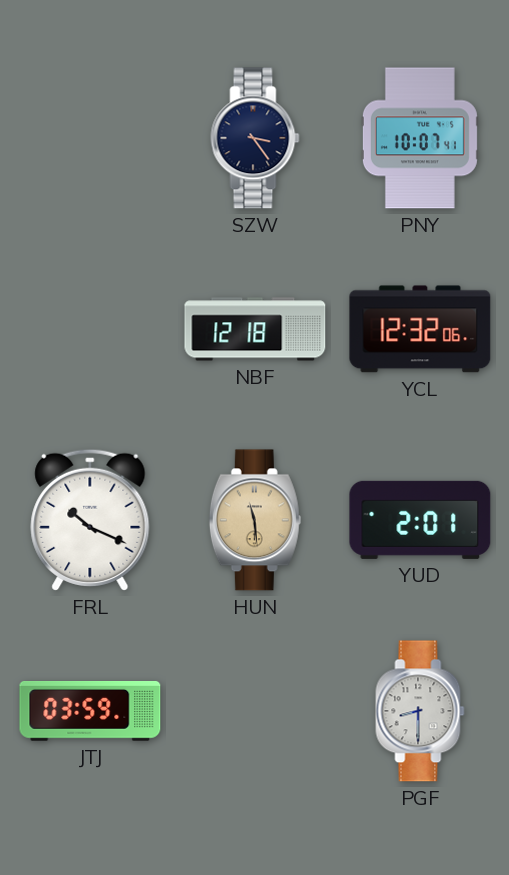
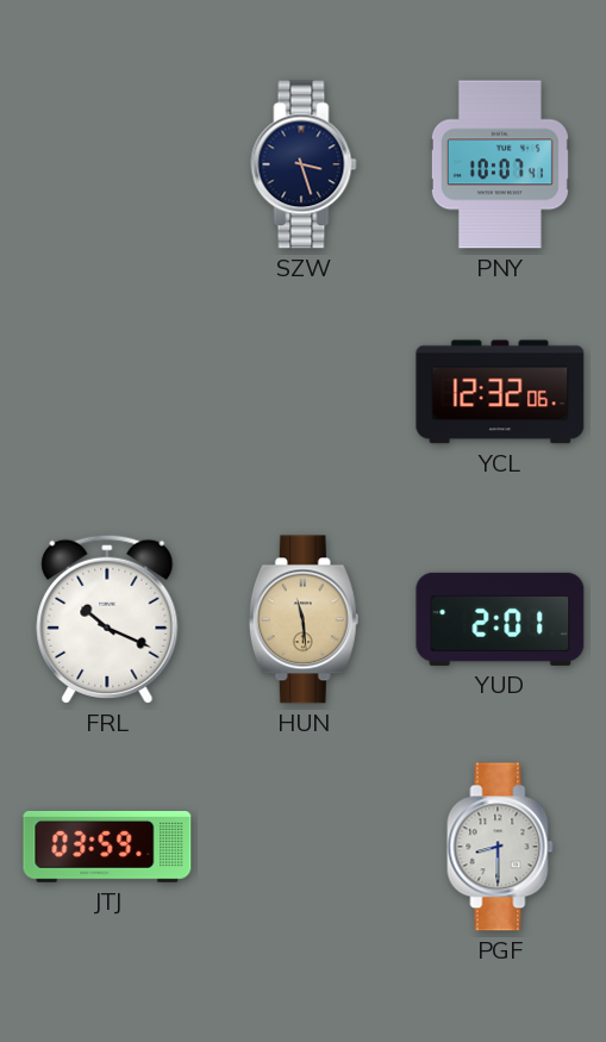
SZW: 3:24 -> 3:27
NBF: 12:18 -> none
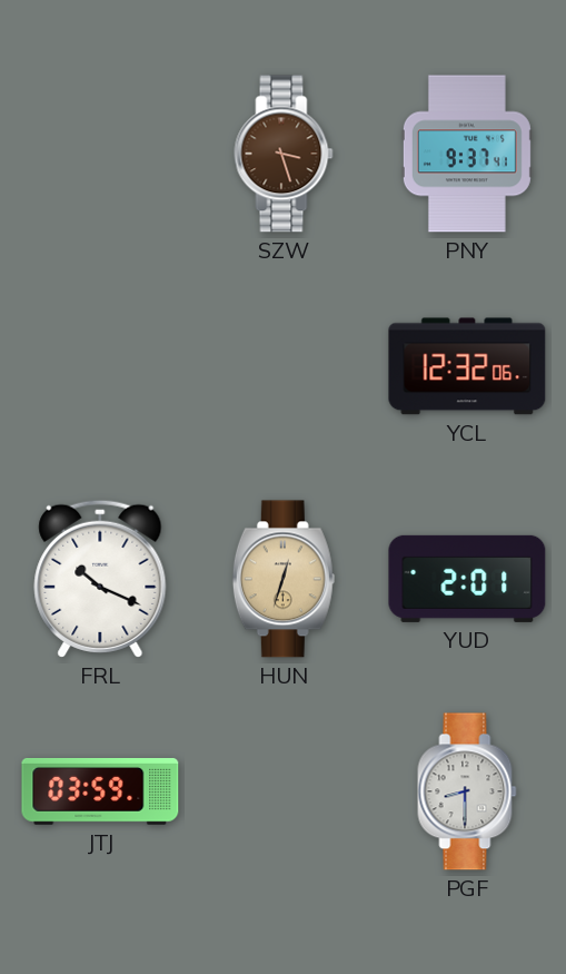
SZW dial: navy -> brown
PNY: 10:07 -> 9:37
HUN: 11:29 -> 12:33
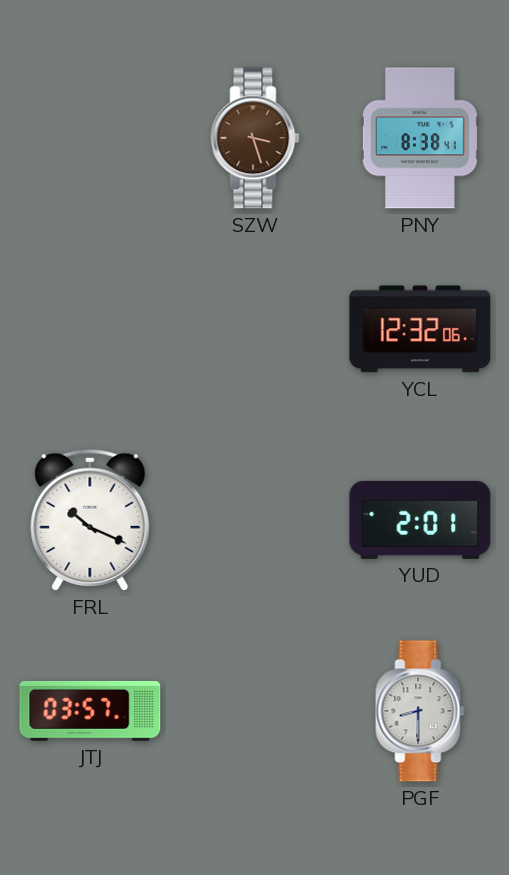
PNY: 9:37 -> 8:38
HUN: 12:33 -> none
JTJ: 03:59 -> 03:57
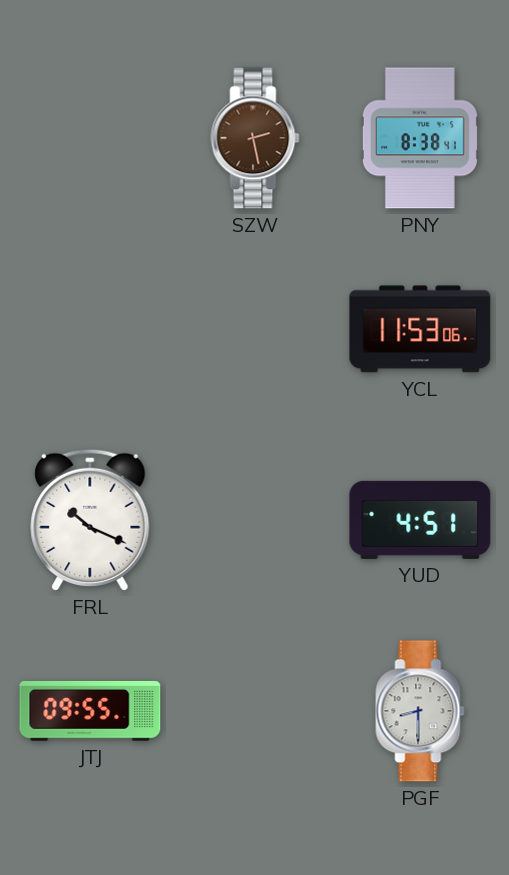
SZW: 3:27 -> 2:28
YCL: 12:32 -> 11:53
YUD: 2:01 -> 4:51
JTJ: 03:57 -> 09:55
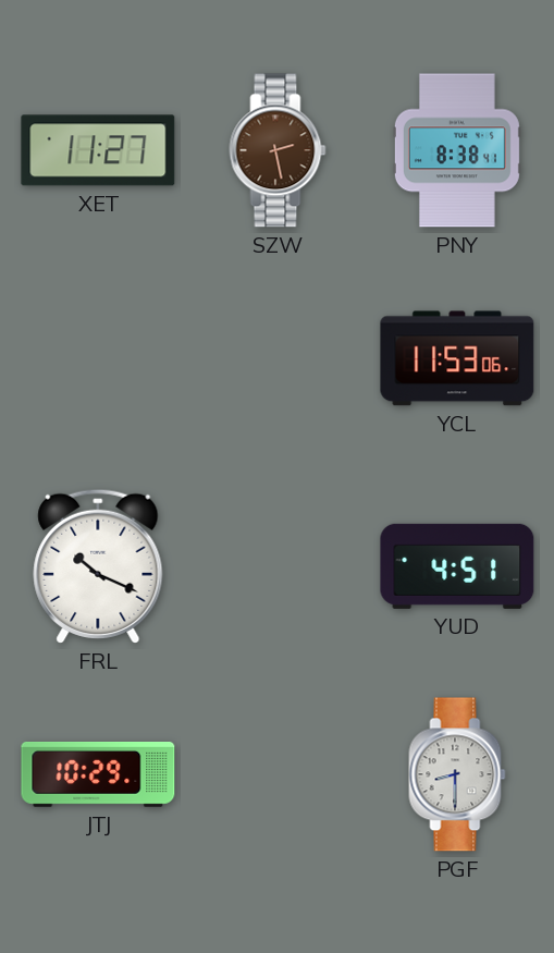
XET: none -> 11:27
JTJ: 09:55 -> 10:29
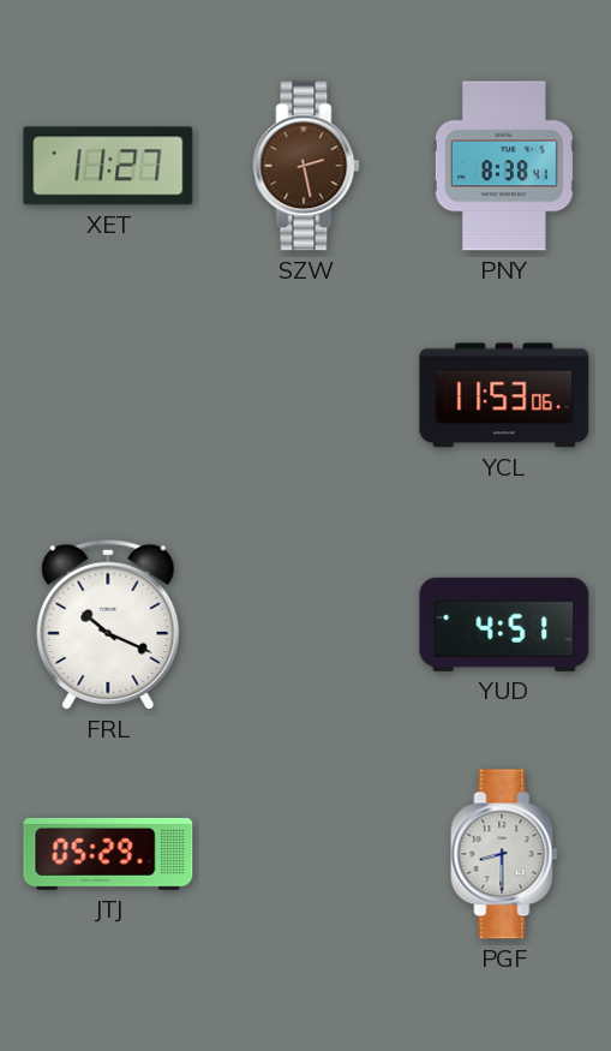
JTJ: 10:29 -> 05:29
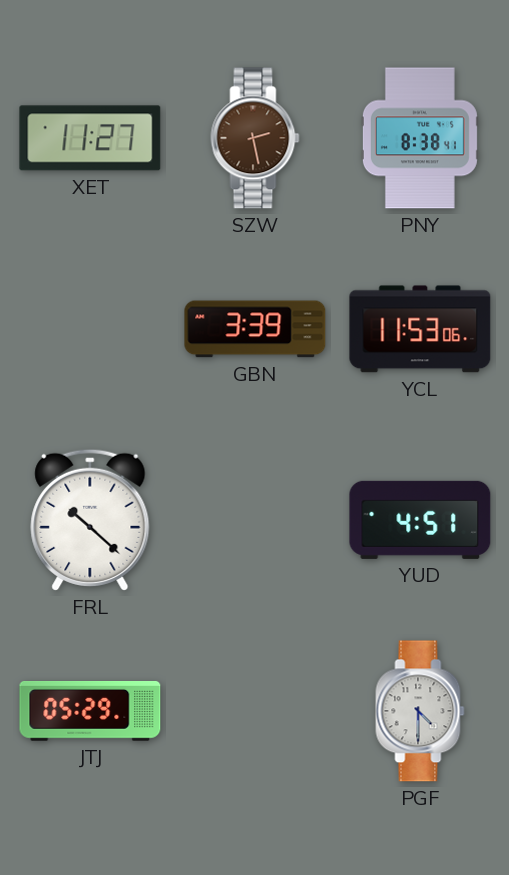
GBN: none -> 3:39
FRL: 10:19 -> 10:22
PGF: 8:30 -> 4:30
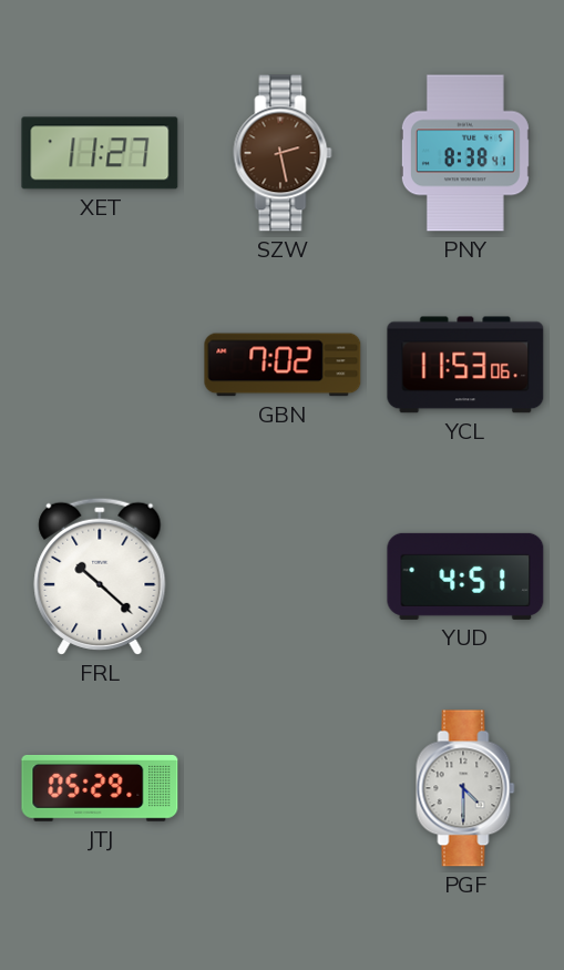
GBN: 3:39 -> 7:02
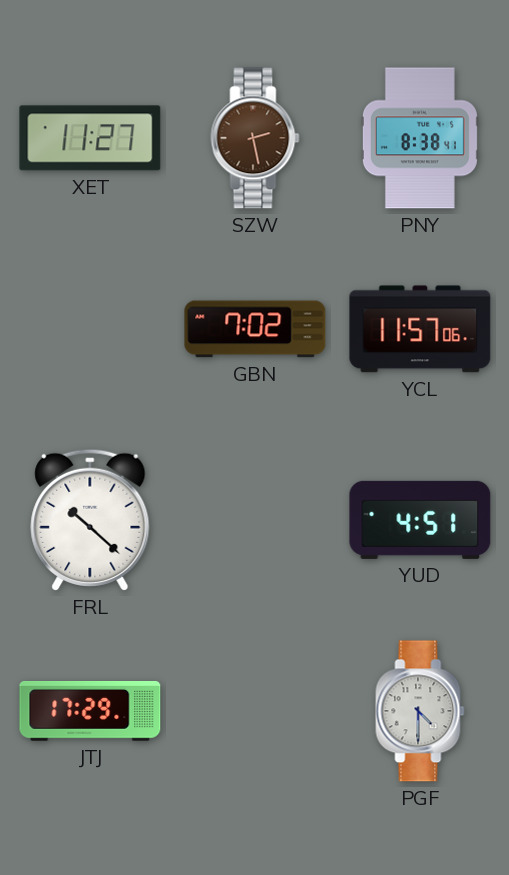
YCL: 11:53 -> 11:57
JTJ: 05:29 -> 17:29
